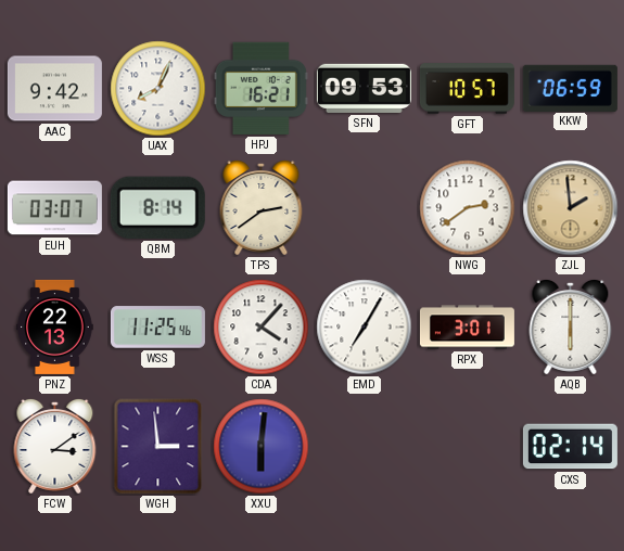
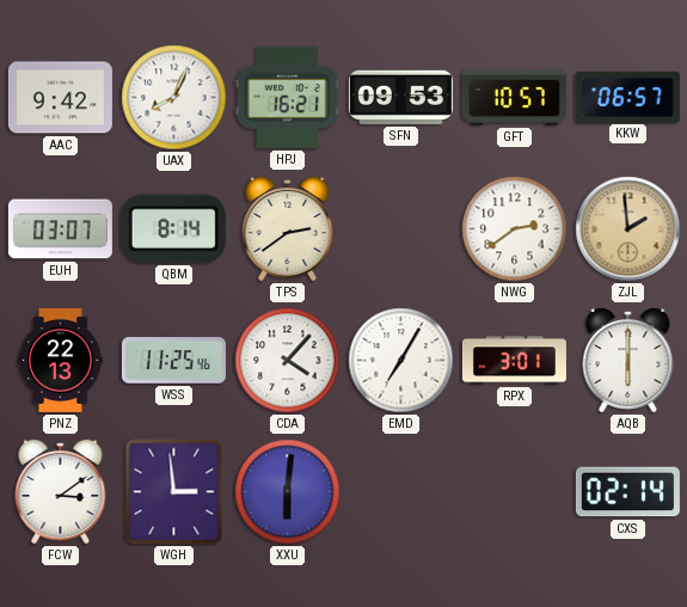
KKW: 06:59 -> 06:57
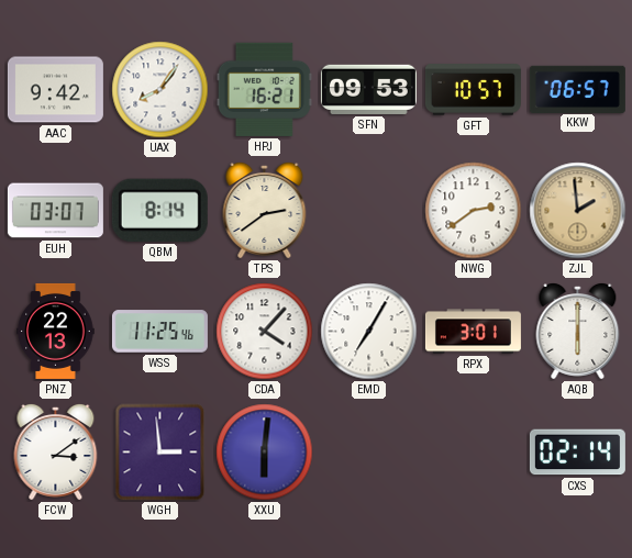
UAX: 8:04 -> 8:06
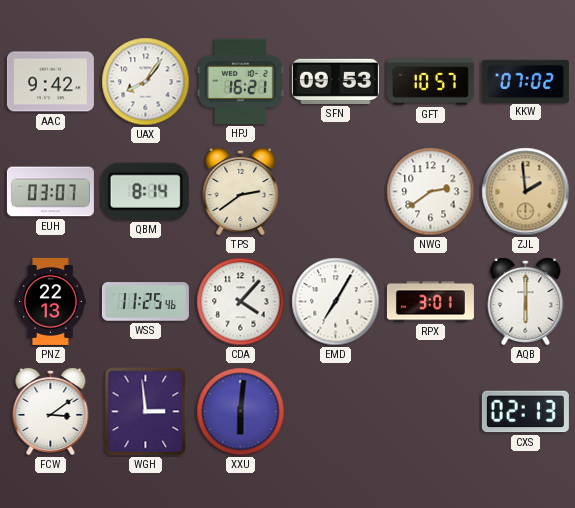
KKW: 06:57 -> 07:02
CXS: 02:14 -> 02:13
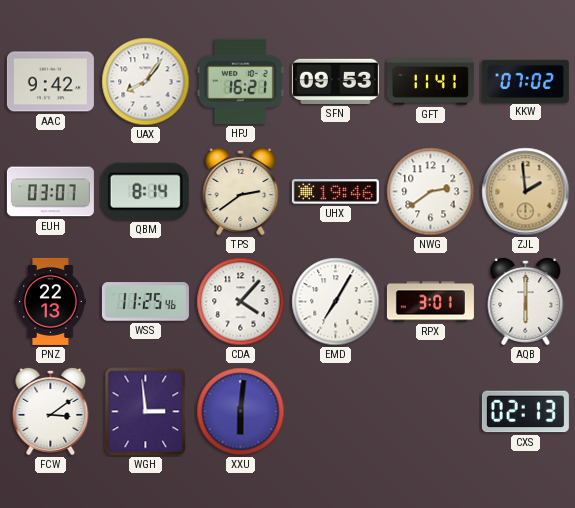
GFT: 10:57 -> 11:41
UHX: none -> 19:46
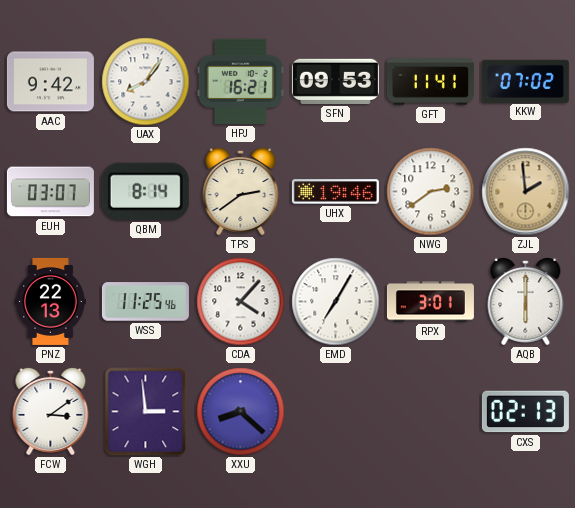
XXU: 6:01 -> 8:22
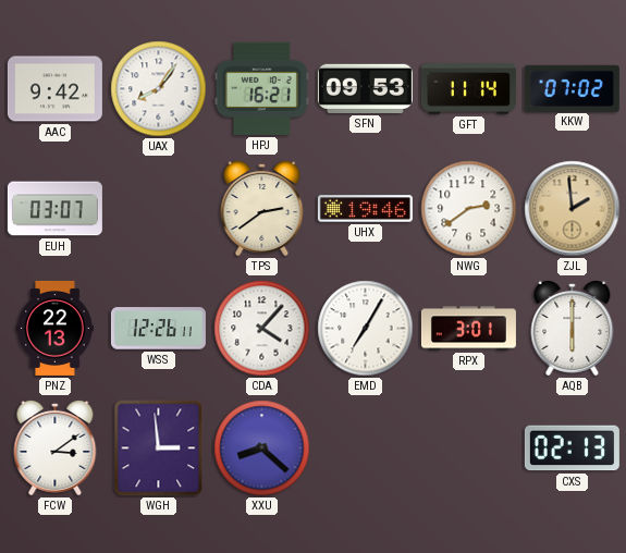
GFT: 11:41 -> 11:14
QBM: 8:14 -> none
WSS: 11:25 -> 12:26
